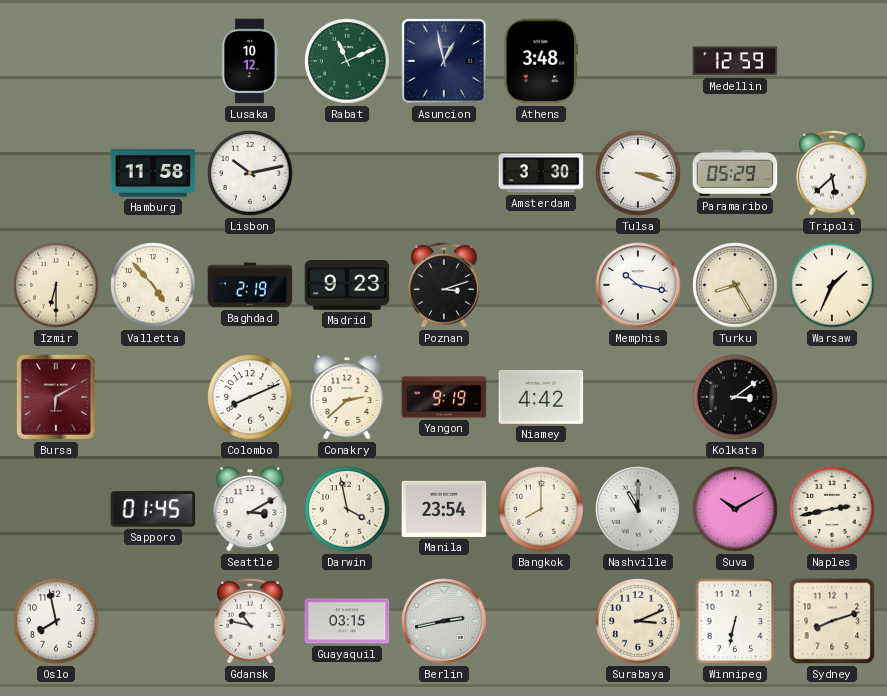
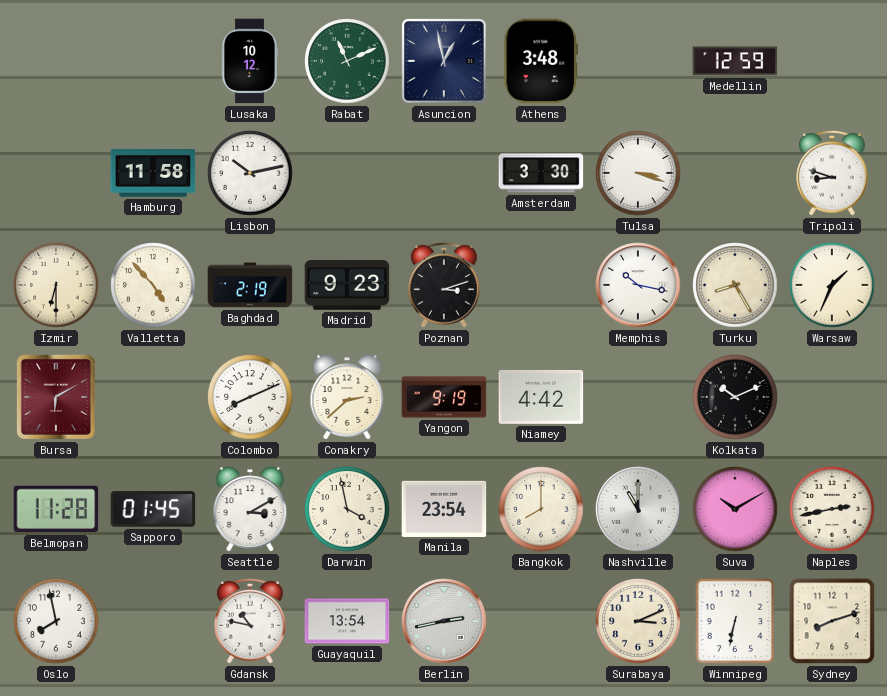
Paramaribo: 05:29 -> none
Tripoli: 5:38 -> 8:48
Kolkata: 3:09 -> 10:11
Belmopan: none -> 11:28
Guayaquil: 03:15 -> 13:54
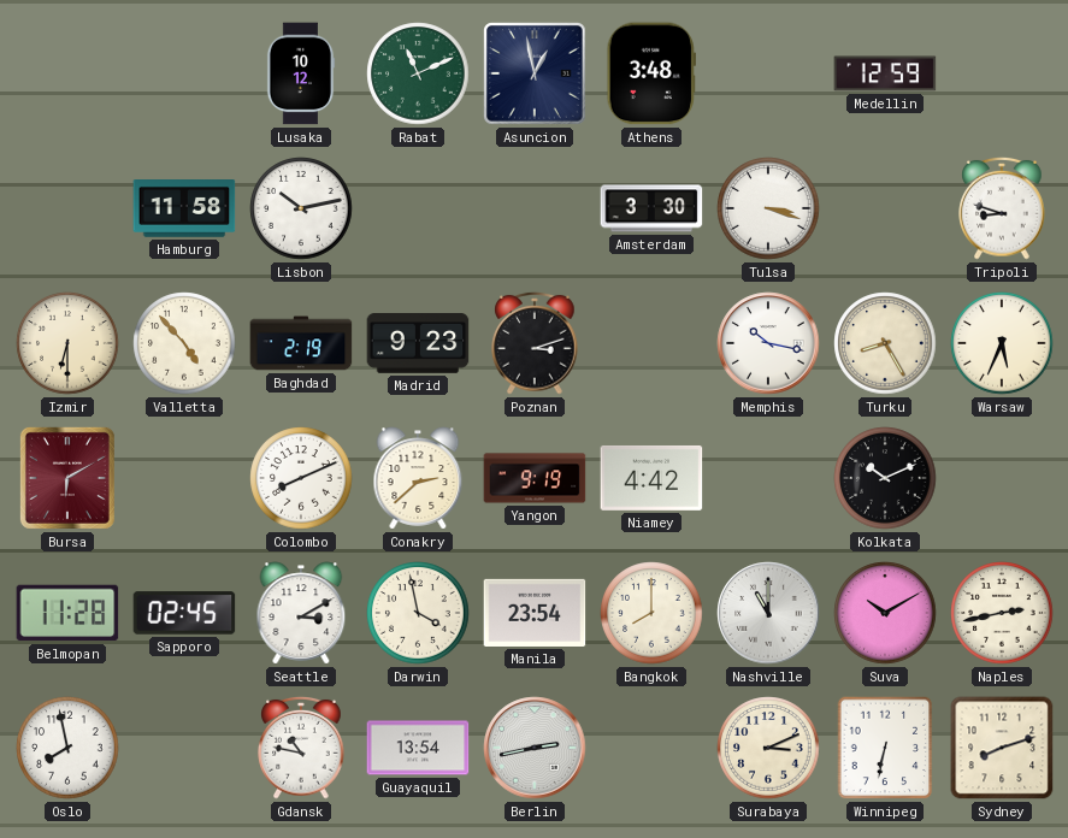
Warsaw: 1:34 -> 5:34
Sapporo: 01:45 -> 02:45
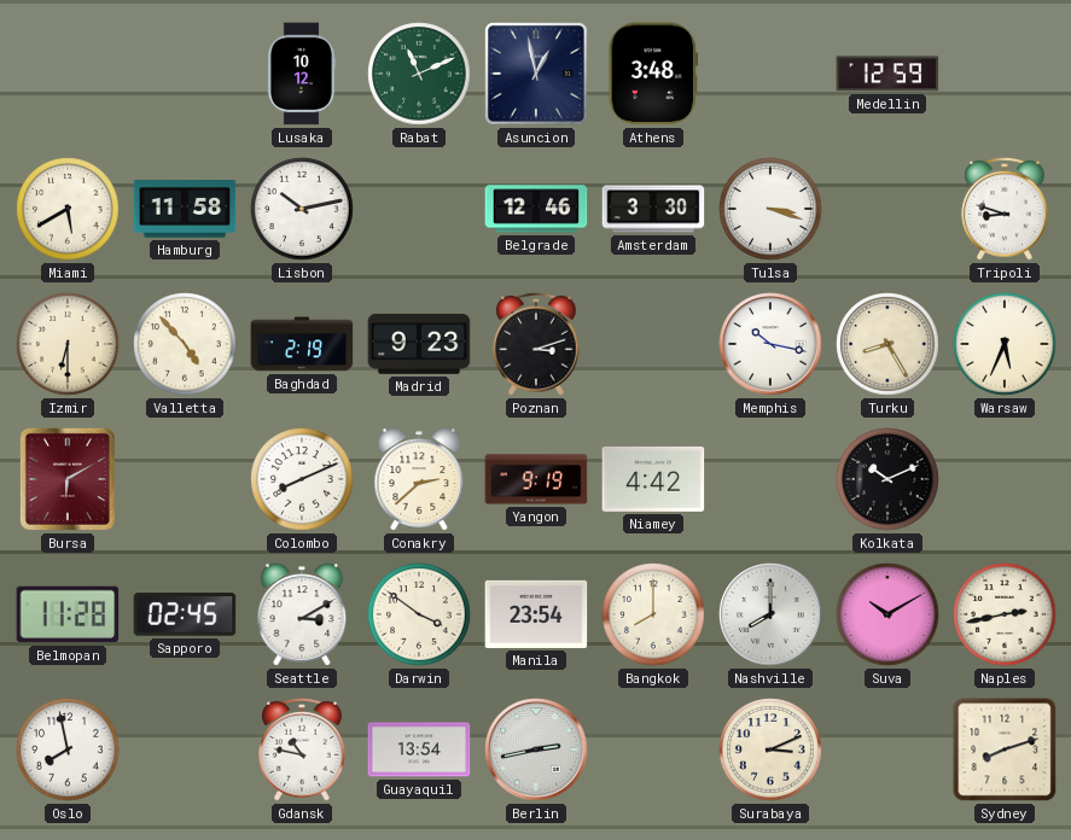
Miami: none -> 5:40
Belgrade: none -> 12:46
Darwin: 3:58 -> 3:51
Nashville: 11:00 -> 8:00
Winnipeg: 6:32 -> none
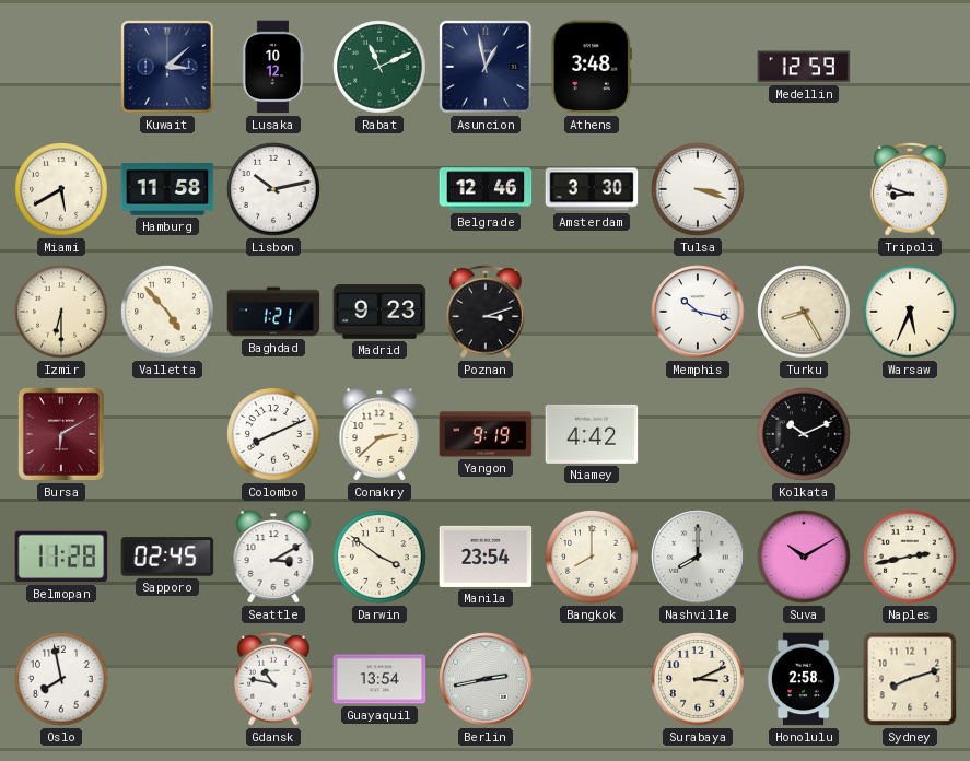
Kuwait: none -> 3:08
Baghdad: 2:19 -> 1:21
Honolulu: none -> 2:58
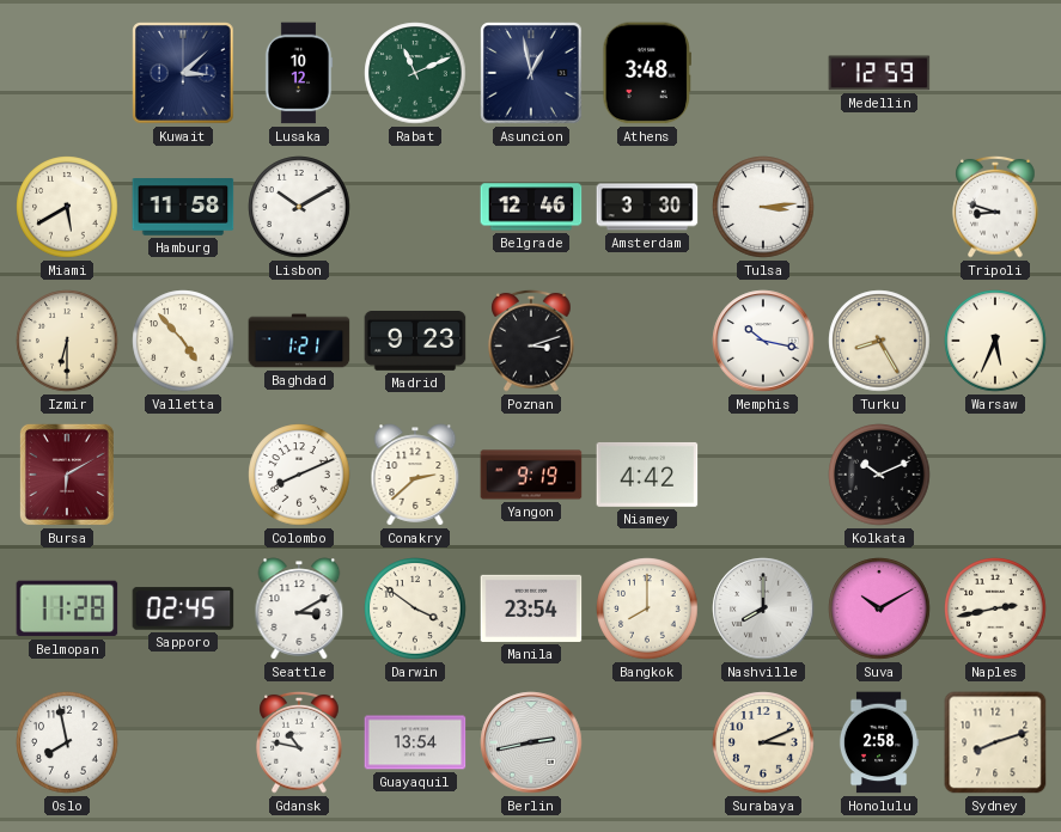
Lisbon: 10:13 -> 10:10
Tulsa: 3:18 -> 3:14
